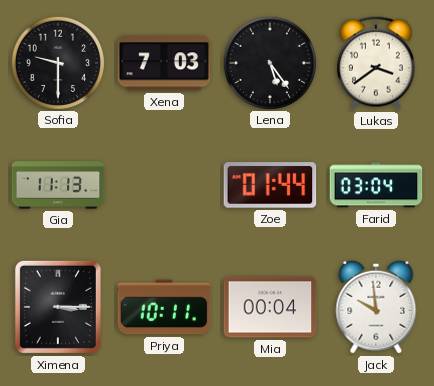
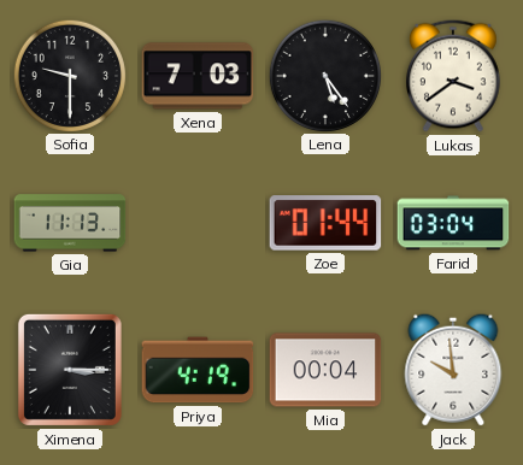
Priya: 10:11 -> 4:19
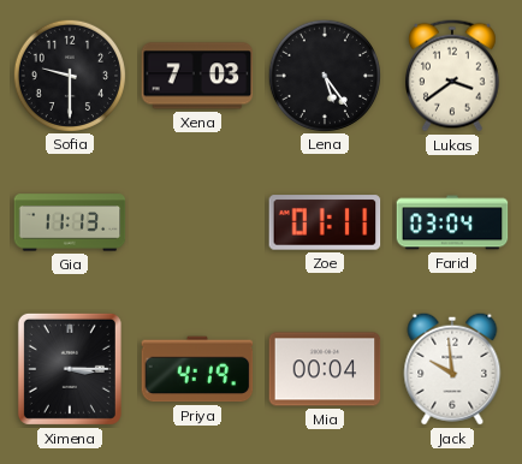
Zoe: 01:44 -> 01:11
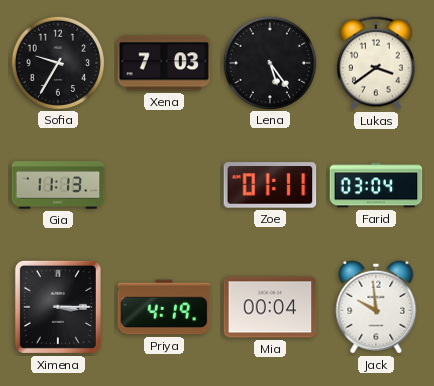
Sofia: 9:30 -> 9:35
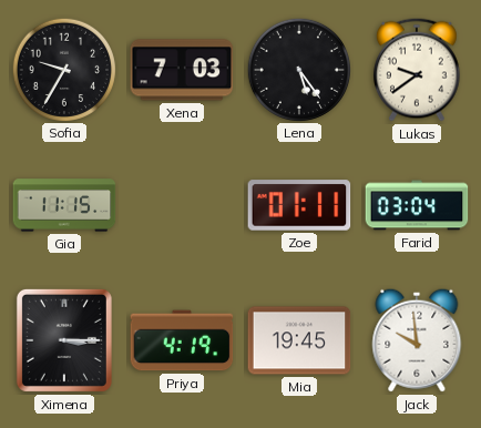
Lukas: 3:39 -> 9:39
Gia: 11:13 -> 11:15
Mia: 00:04 -> 19:45
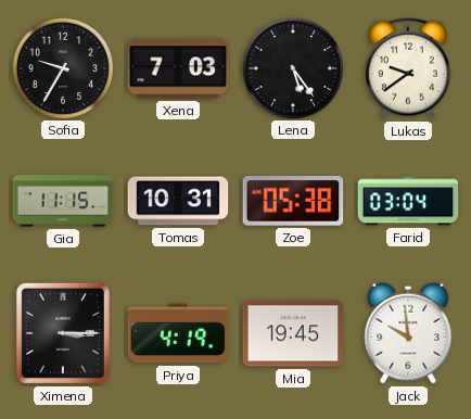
Tomas: none -> 10:31
Zoe: 01:11 -> 05:38
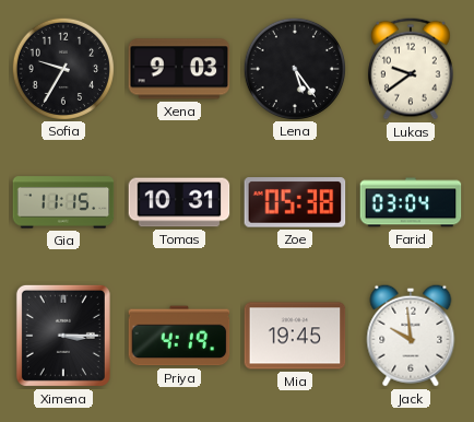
Xena: 7:03 -> 9:03
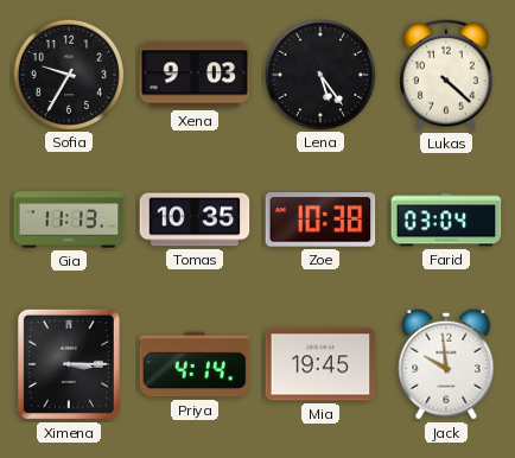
Lukas: 9:39 -> 4:22
Gia: 11:15 -> 11:13
Tomas: 10:31 -> 10:35
Zoe: 05:38 -> 10:38
Priya: 4:19 -> 4:14
